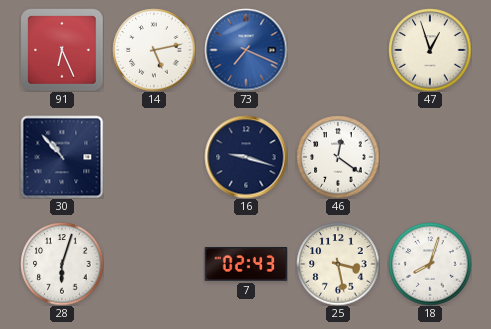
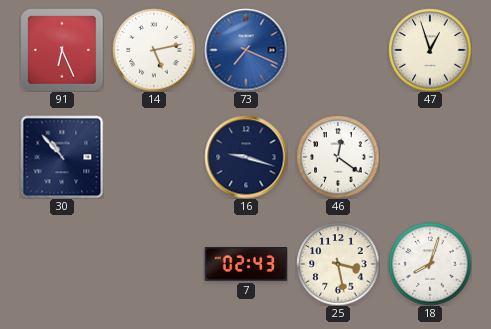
28: 6:03 -> none
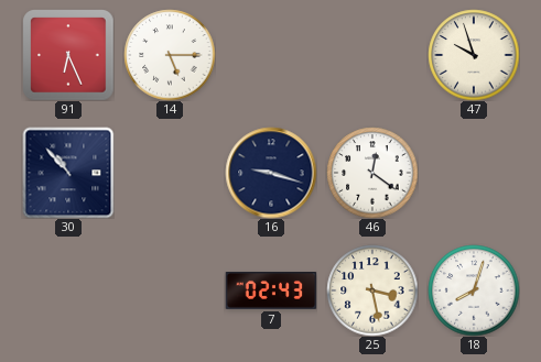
14: 5:13 -> 5:15
73: 7:19 -> none
47: 12:57 -> 9:57
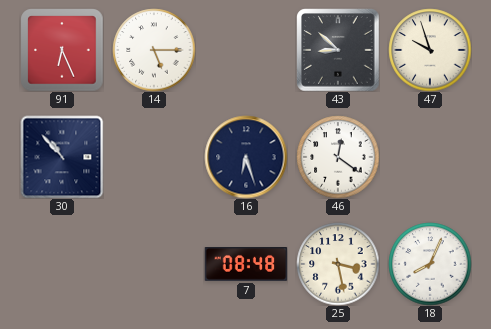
43: none -> 8:52
16: 9:18 -> 6:27
7: 02:43 -> 08:48
18: 8:03 -> 8:04
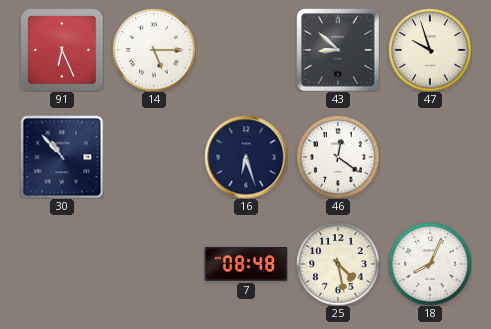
25: 3:28 -> 4:28
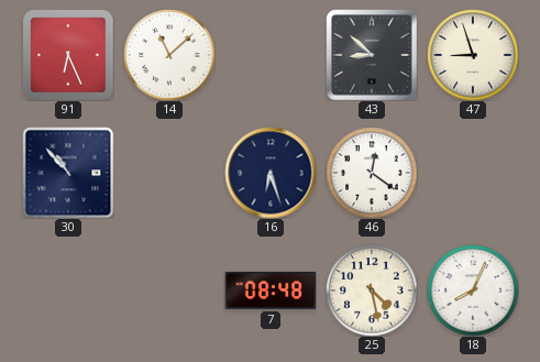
14: 5:15 -> 11:08
47: 9:57 -> 8:57
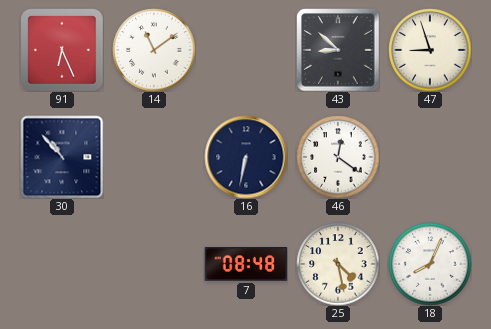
14: 11:08 -> 11:09
16: 6:27 -> 6:32
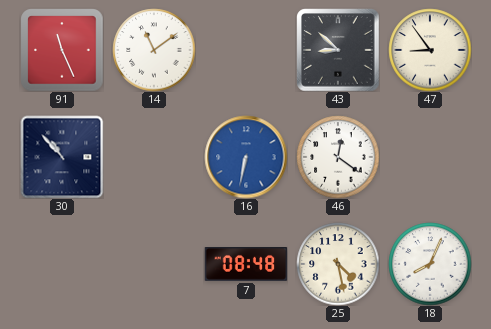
91: 6:26 -> 11:26
47: 8:57 -> 8:54
16 dial: navy -> blue
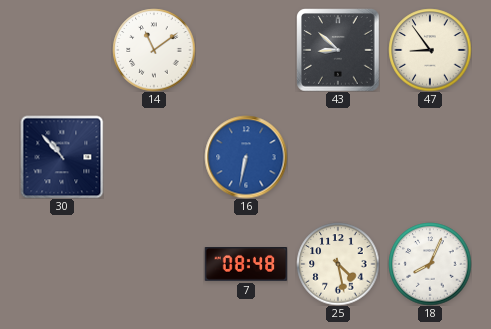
91: 11:26 -> none
46: 12:21 -> none
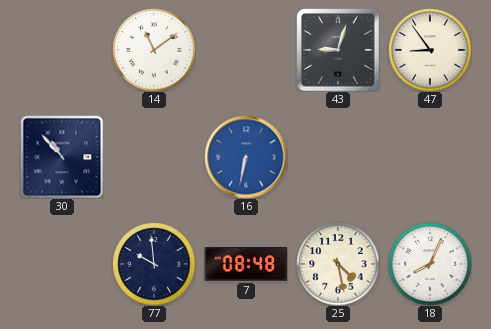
43: 8:52 -> 9:03
77: none -> 9:59
